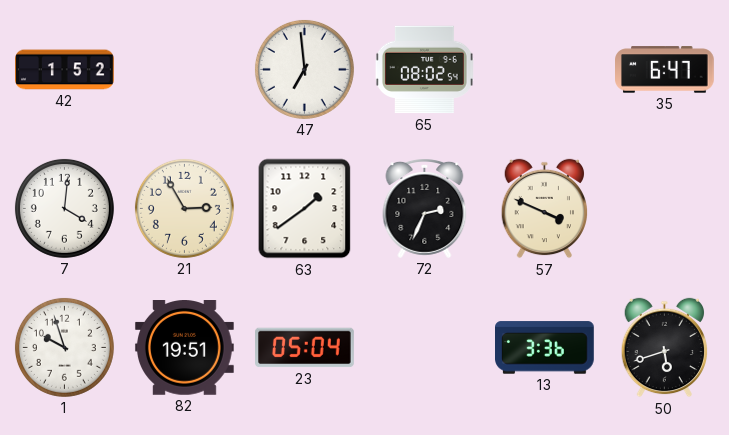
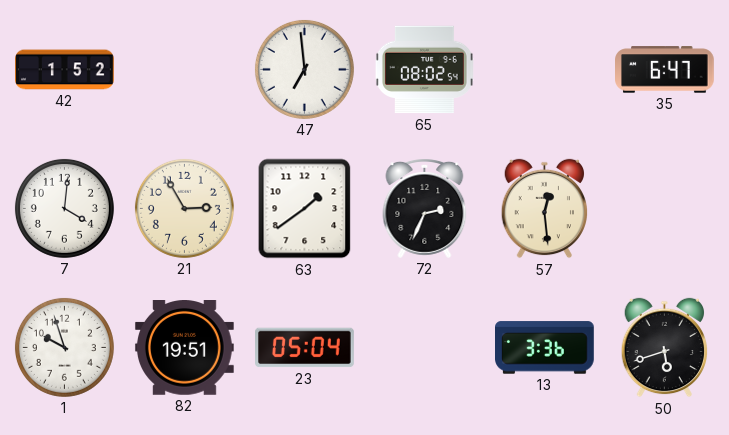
57: 3:49 -> 12:29
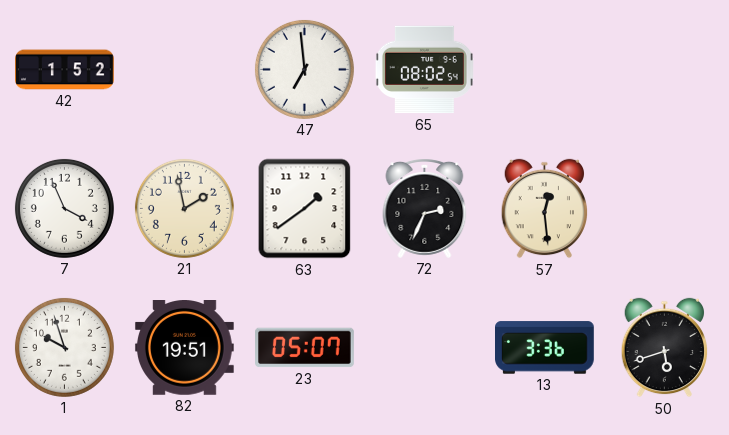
35: 6:47 -> none
7: 4:01 -> 3:56
21: 2:55 -> 1:58
23: 05:04 -> 05:07
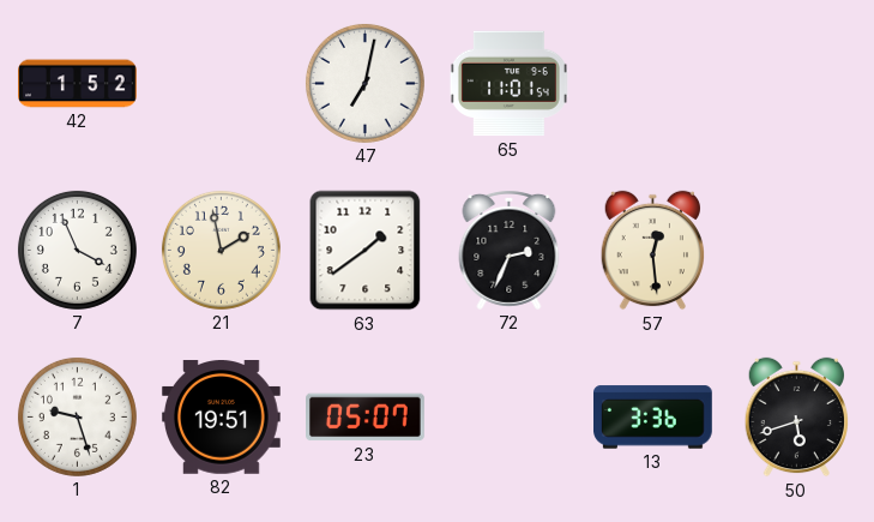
47: 6:59 -> 7:02
65: 08:02 -> 11:01
1: 9:57 -> 9:27
